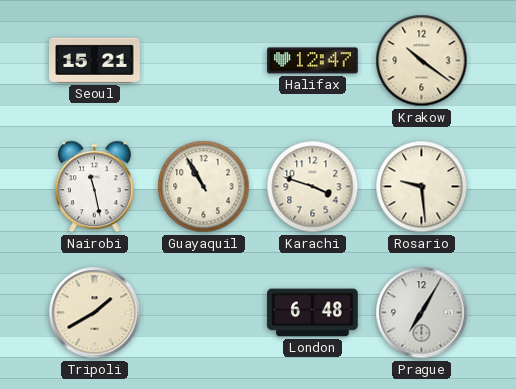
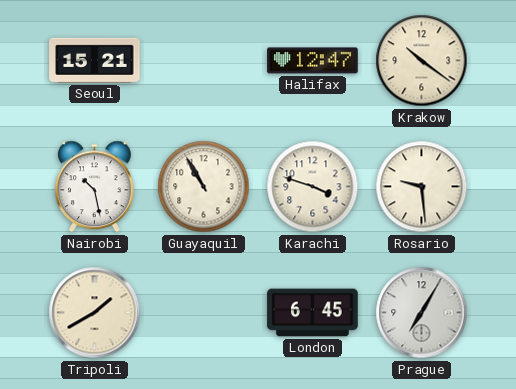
Nairobi: 11:28 -> 10:28
London: 6:48 -> 6:45
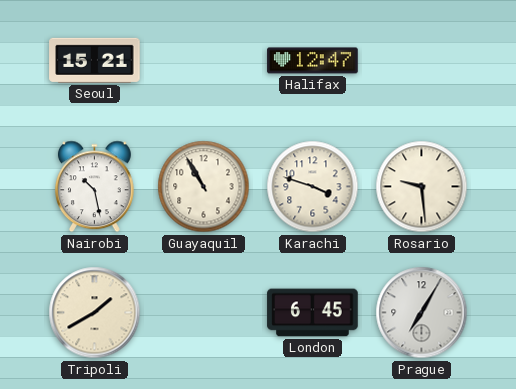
Krakow: 10:21 -> none
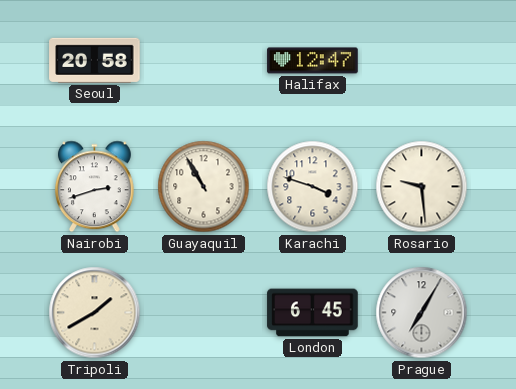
Seoul: 15:21 -> 20:58
Nairobi: 10:28 -> 2:42
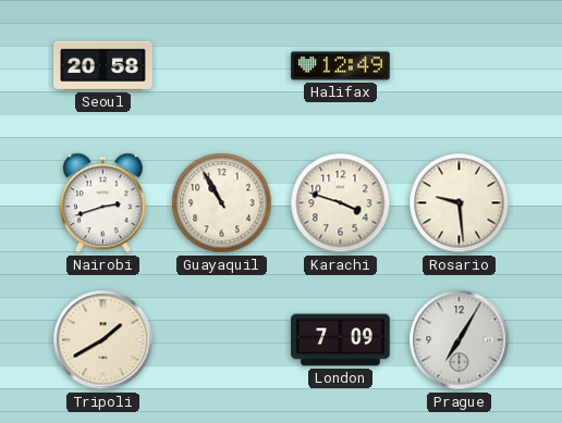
Halifax: 12:47 -> 12:49
London: 6:45 -> 7:09
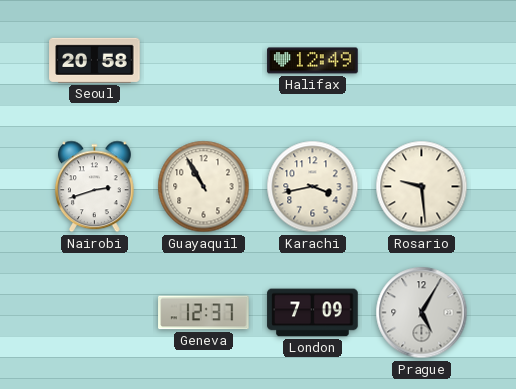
Karachi: 3:48 -> 3:43
Tripoli: 1:40 -> none
Geneva: none -> 12:37
Prague: 7:05 -> 5:05
